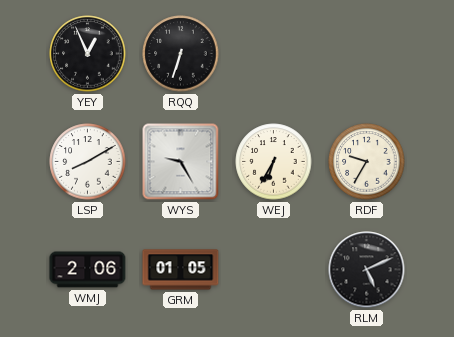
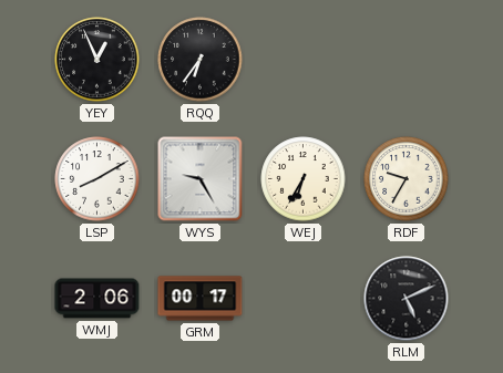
RQQ: 6:33 -> 6:36
GRM: 01:05 -> 00:17
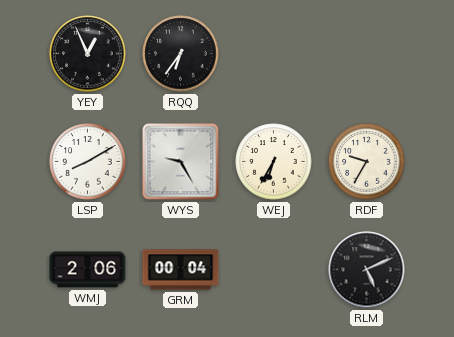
GRM: 00:17 -> 00:04
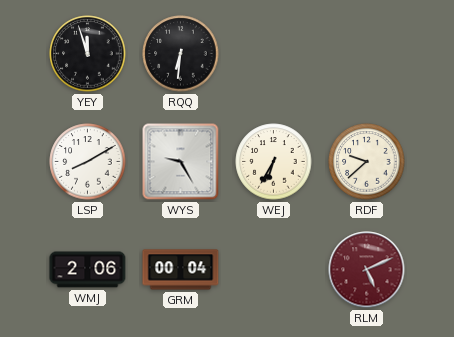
YEY: 12:56 -> 11:57
RQQ: 6:36 -> 6:31
RDF: 9:35 -> 9:38
RLM dial: black -> burgundy
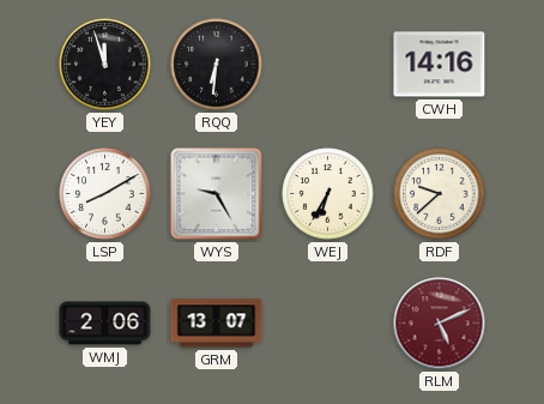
CWH: none -> 14:16
GRM: 00:04 -> 13:07
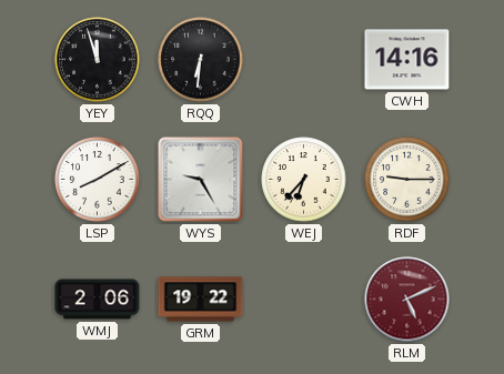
WEJ: 6:35 -> 6:37
RDF: 9:38 -> 9:15
GRM: 13:07 -> 19:22
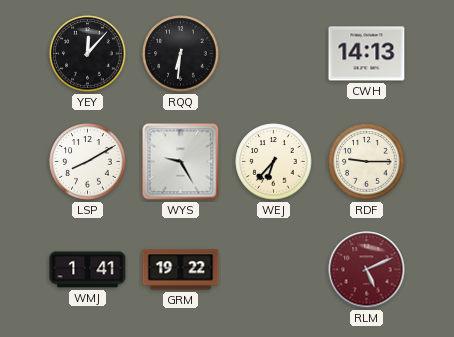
YEY: 11:57 -> 12:07
CWH: 14:16 -> 14:13
WMJ: 2:06 -> 1:41
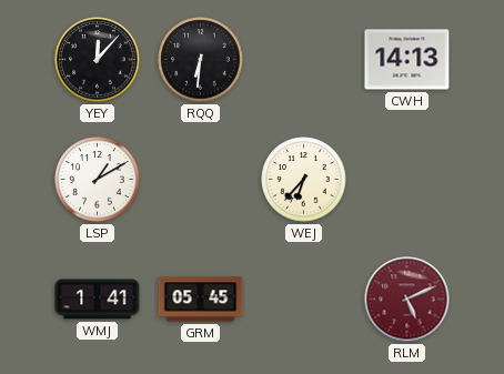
LSP: 8:10 -> 1:10
WYS: 9:25 -> none
RDF: 9:15 -> none
GRM: 19:22 -> 05:45
